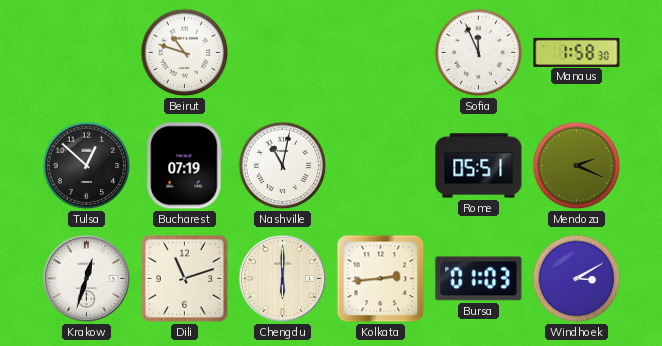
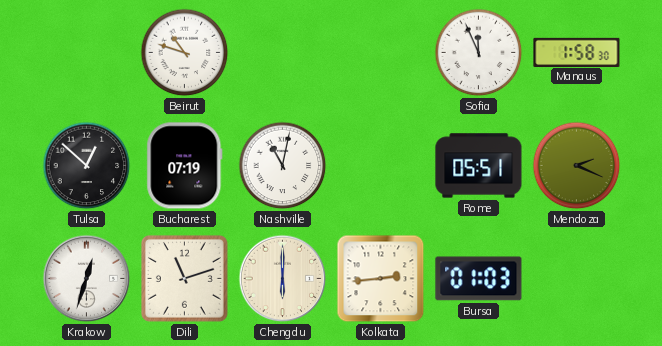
Windhoek: 3:10 -> none
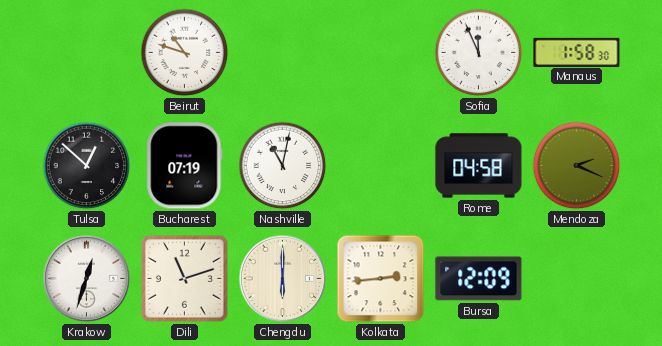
Rome: 05:51 -> 04:58
Bursa: 01:03 -> 12:09
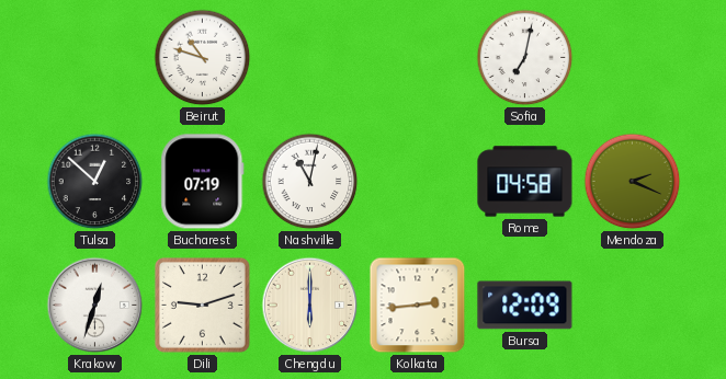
Sofia: 11:56 -> 7:02
Manaus: 1:58 -> none
Dili: 11:12 -> 9:12
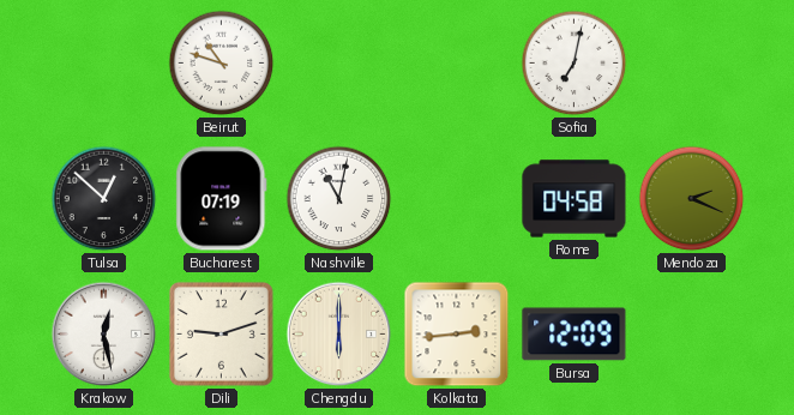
Krakow: 12:33 -> 12:28
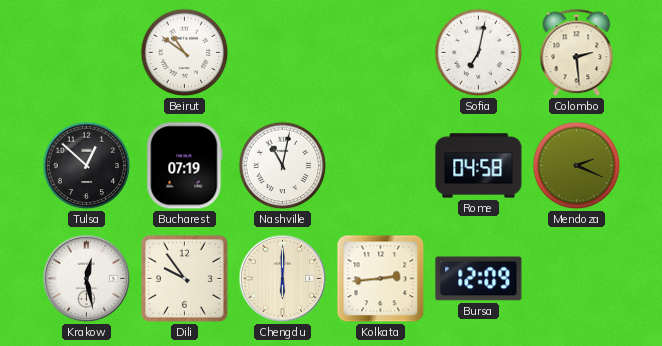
Beirut: 10:48 -> 10:51
Colombo: none -> 2:29
Dili: 9:12 -> 9:54
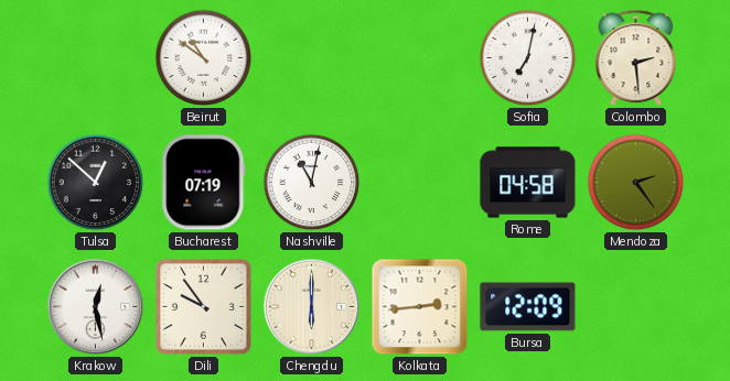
Mendoza: 2:19 -> 2:24
